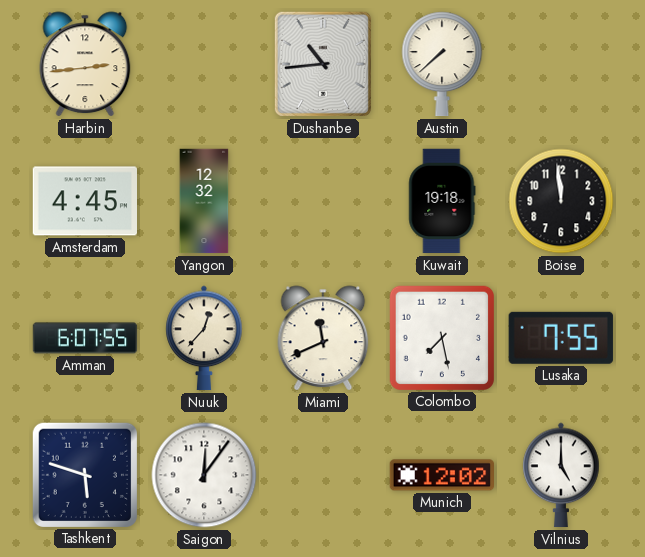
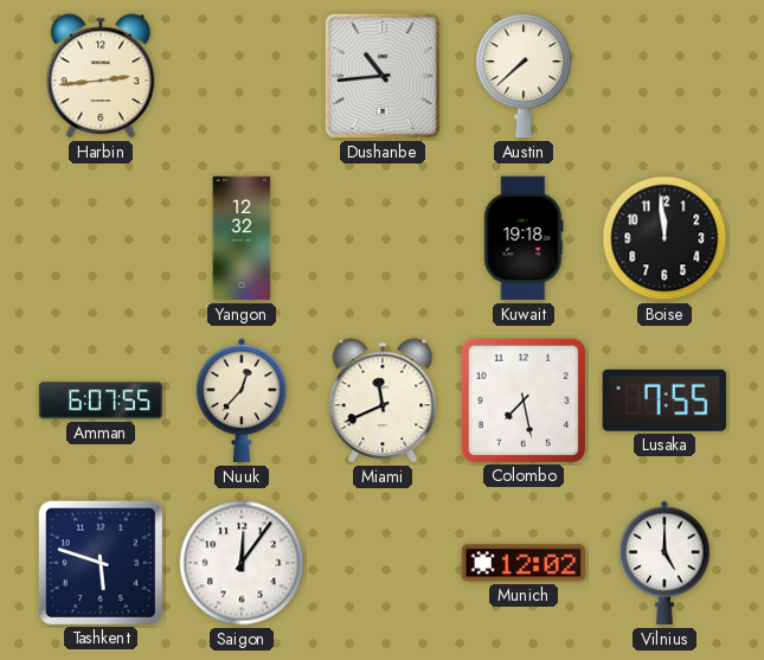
Amsterdam: 4:45 -> none
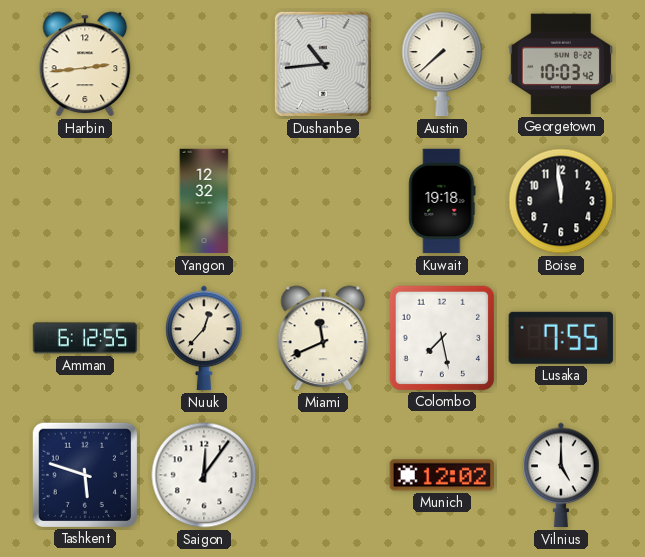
Georgetown: none -> 10:03
Amman: 6:07 -> 6:12
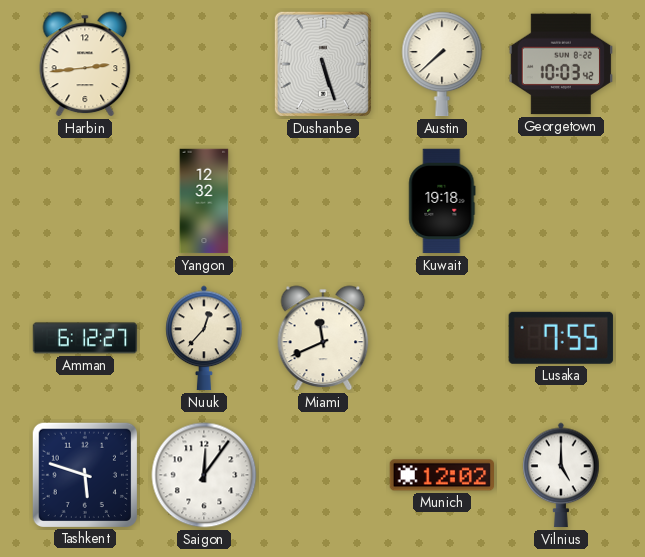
Dushanbe: 10:44 -> 5:27
Boise: 11:59 -> none
Amman: 6:12:55 -> 6:12:27
Colombo: 7:28 -> none
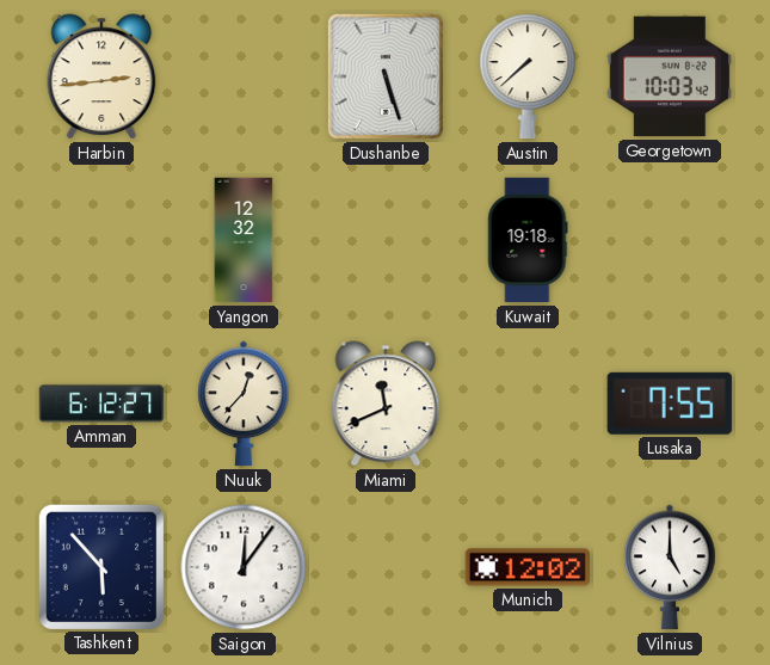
Tashkent: 5:48 -> 5:53
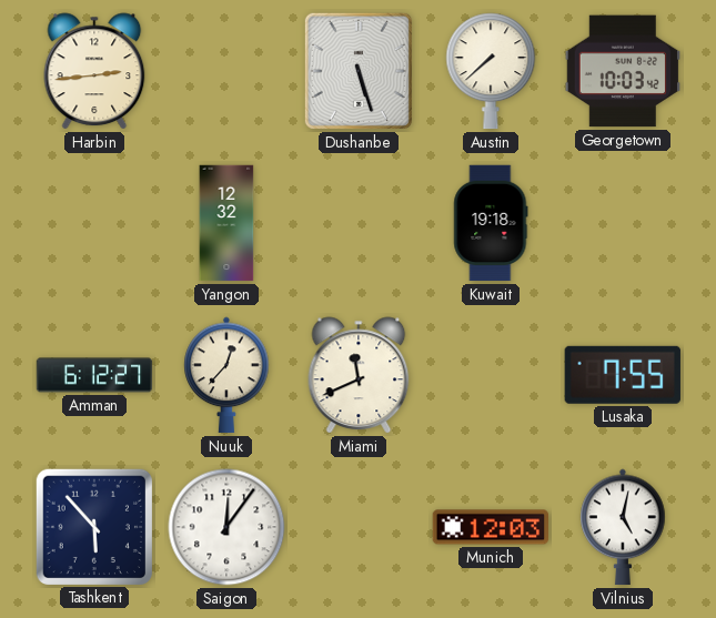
Munich: 12:02 -> 12:03
Vilnius: 5:00 -> 5:02
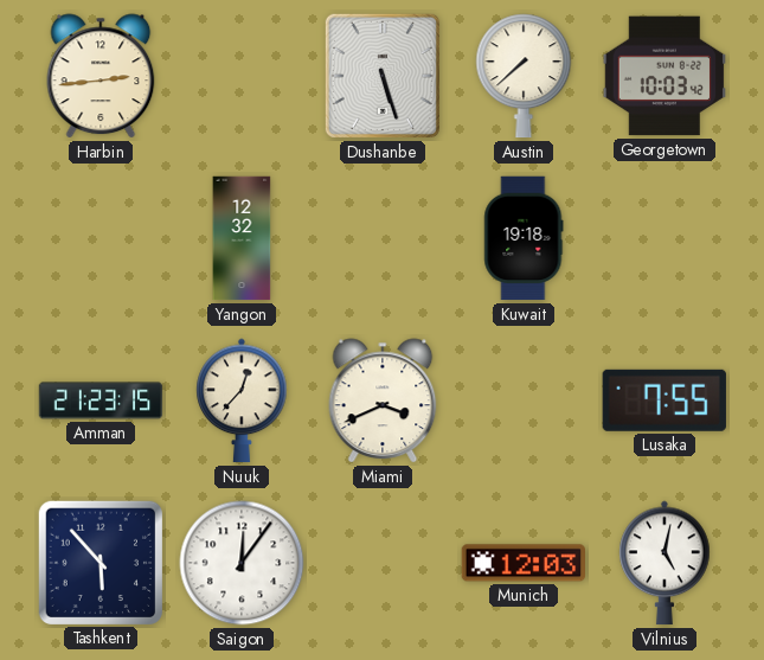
Amman: 6:12 -> 21:23
Miami: 11:41 -> 3:41
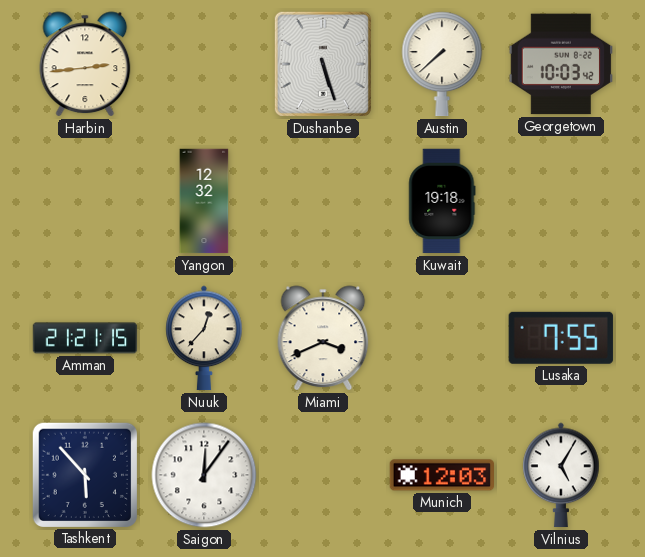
Amman: 21:23 -> 21:21
Vilnius: 5:02 -> 5:05
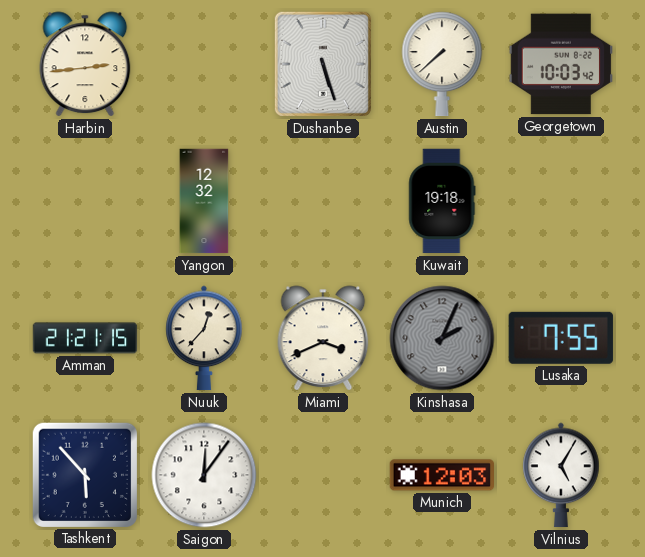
Kinshasa: none -> 2:04
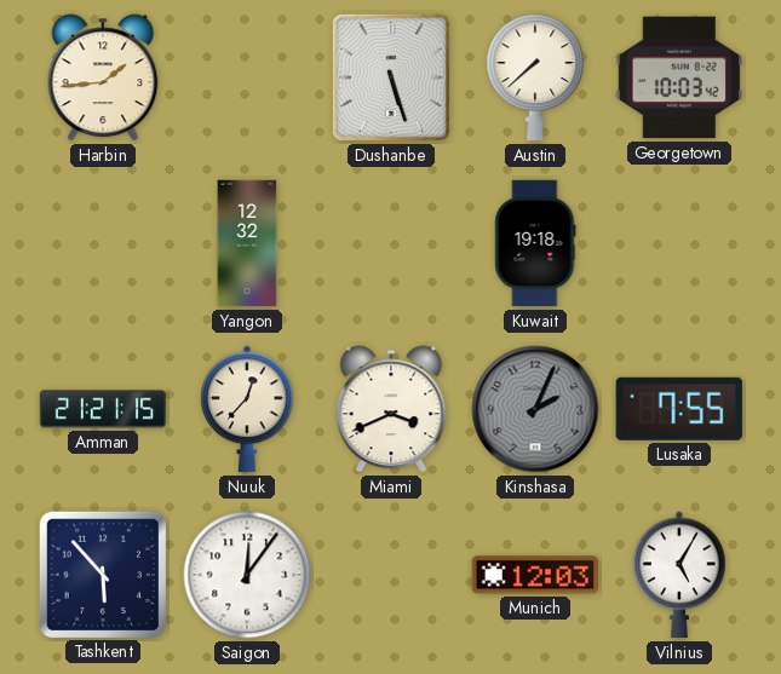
Harbin: 2:44 -> 1:44
